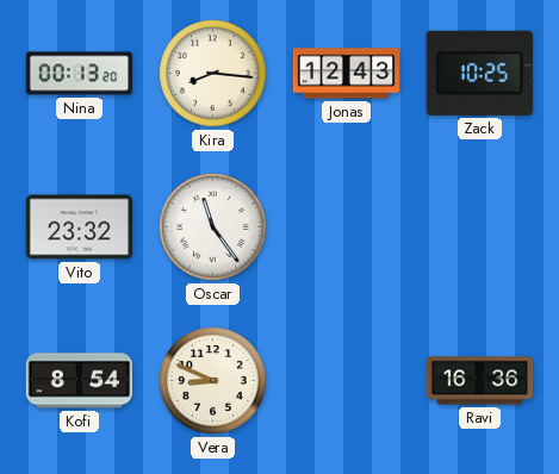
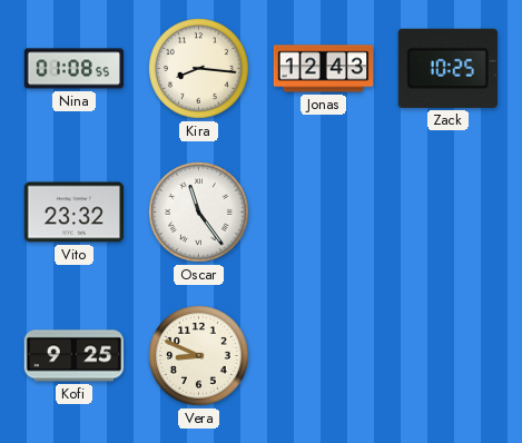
Nina: 00:13 -> 01:08
Kofi: 8:54 -> 9:25
Ravi: 16:36 -> none
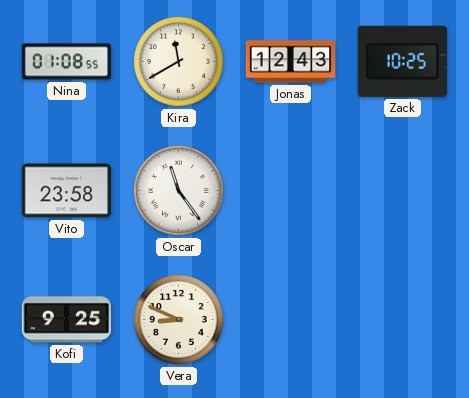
Kira: 8:16 -> 11:40
Vito: 23:32 -> 23:58
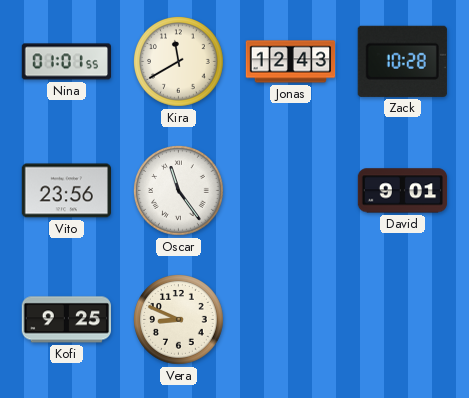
Nina: 01:08 -> 01:01
Zack: 10:25 -> 10:28
Vito: 23:58 -> 23:56
David: none -> 9:01
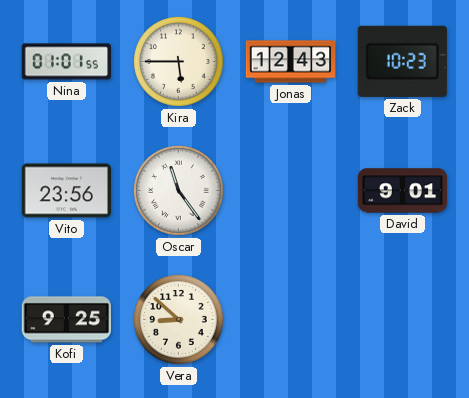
Kira: 11:40 -> 5:45
Zack: 10:28 -> 10:23
Vera: 8:49 -> 8:52
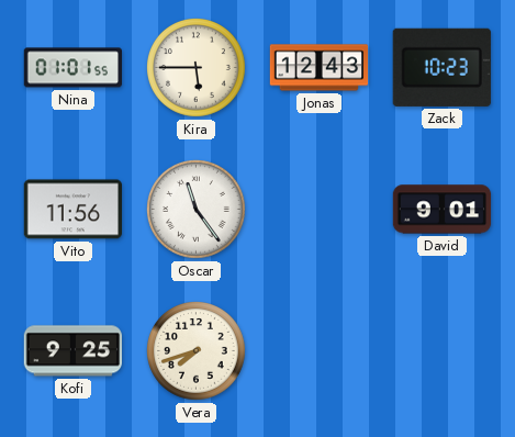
Vito: 23:56 -> 11:56
Vera: 8:52 -> 7:42
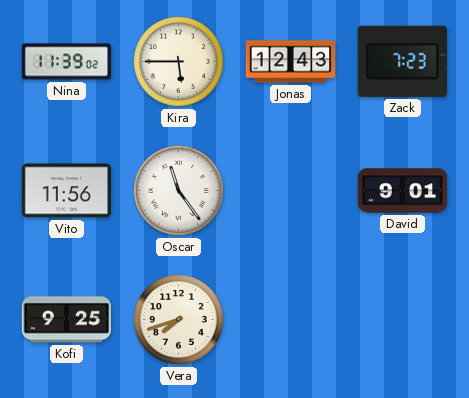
Nina: 01:01 -> 11:39
Zack: 10:23 -> 7:23
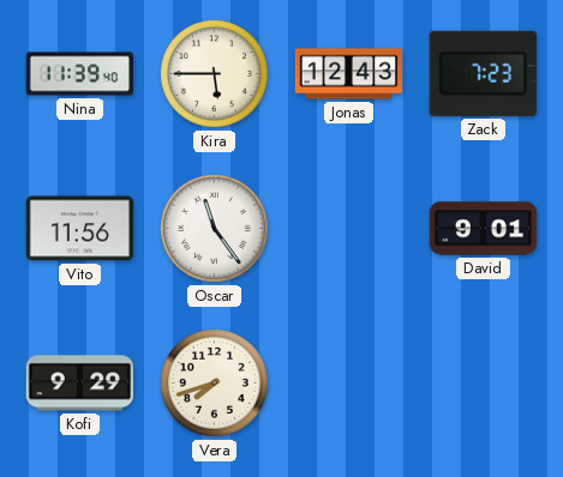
Nina: 11:39:02 -> 11:39:40
Kofi: 9:25 -> 9:29
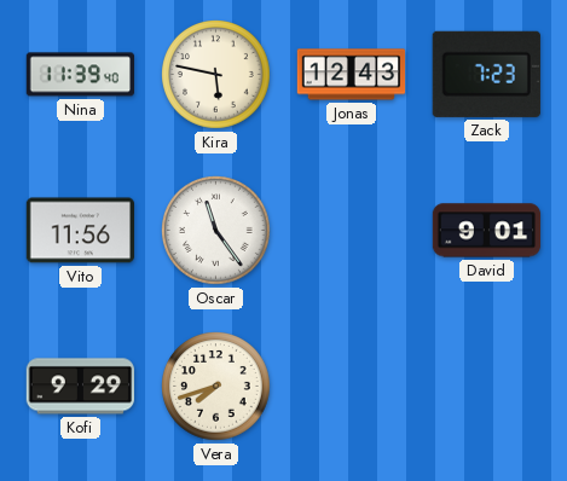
Kira: 5:45 -> 5:47
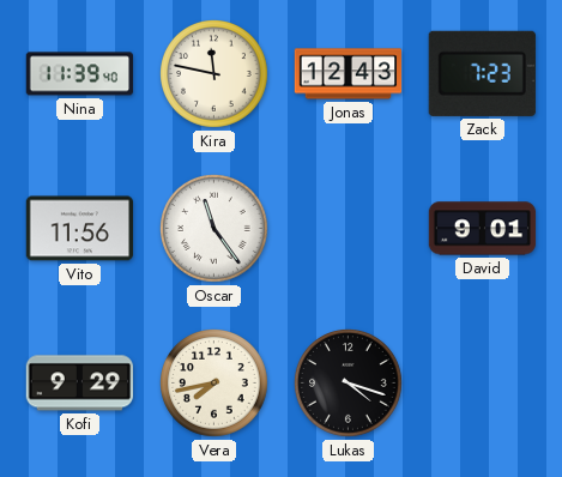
Kira: 5:47 -> 11:47
Vera: 7:42 -> 7:43
Lukas: none -> 4:18
